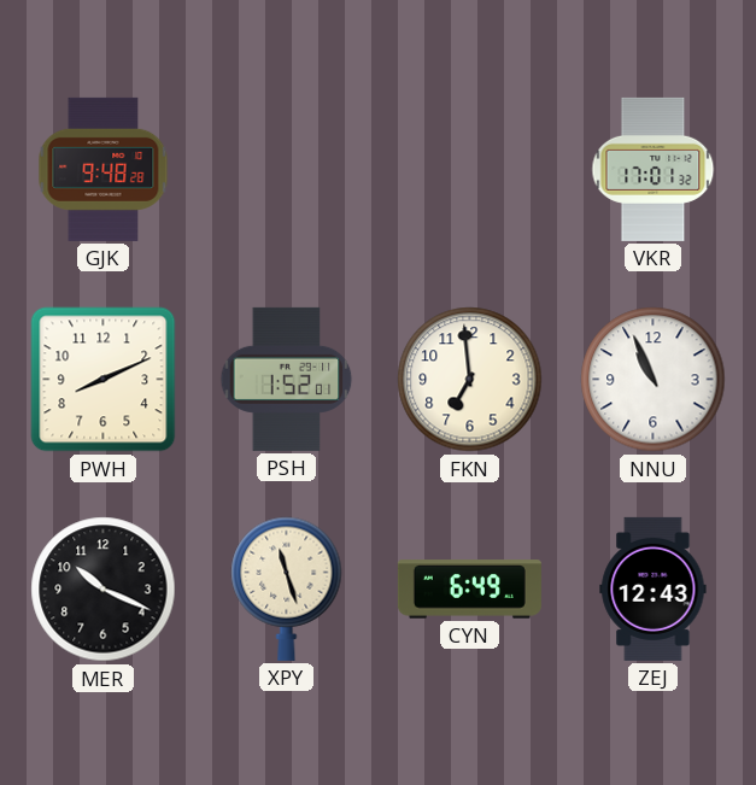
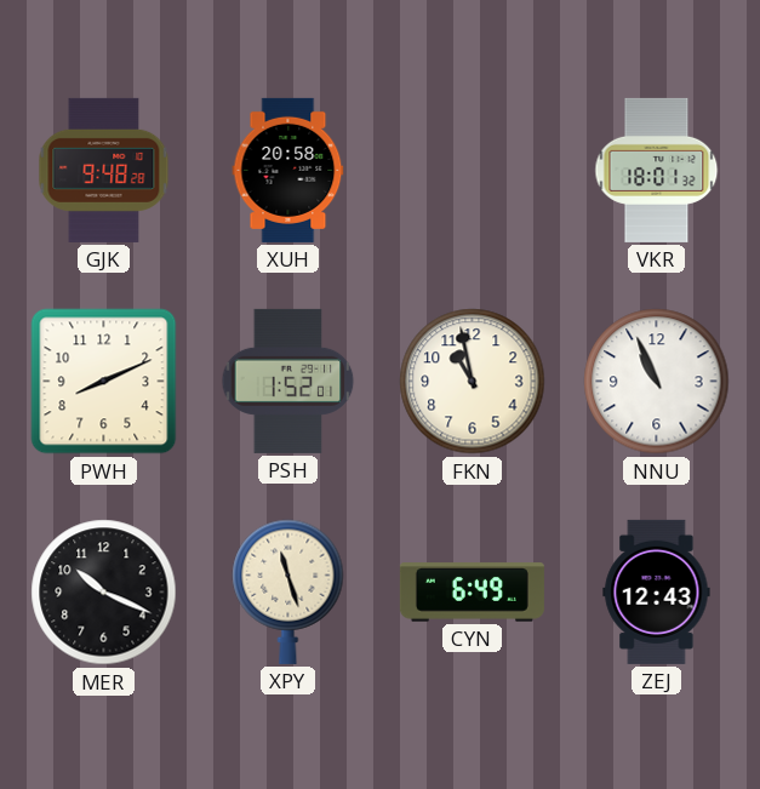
XUH: none -> 20:58
VKR: 17:01 -> 18:01
FKN: 6:59 -> 10:58
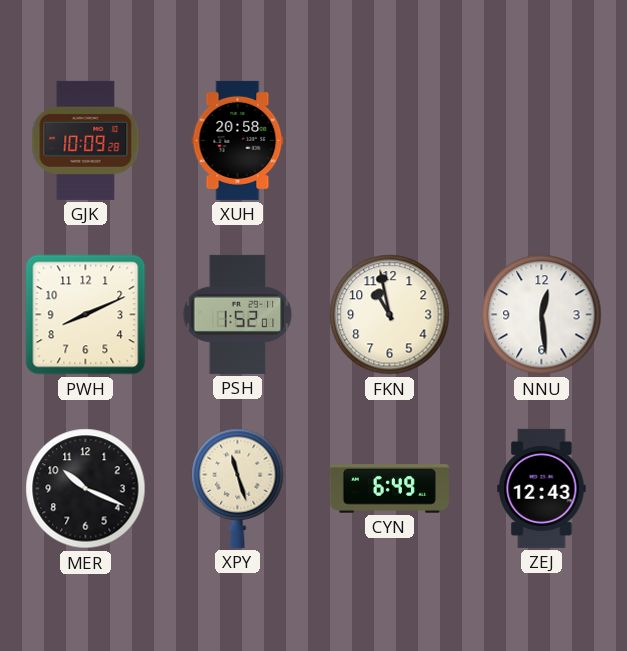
GJK: 9:48 -> 10:09
VKR: 18:01 -> none
NNU: 10:56 -> 12:29
